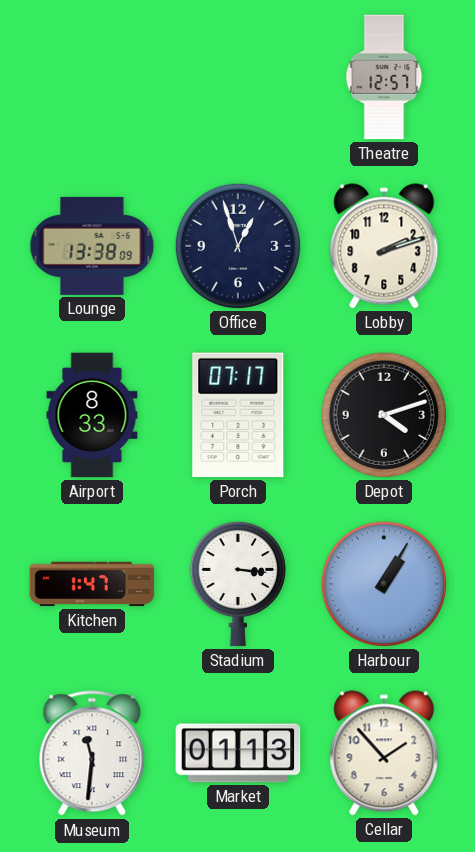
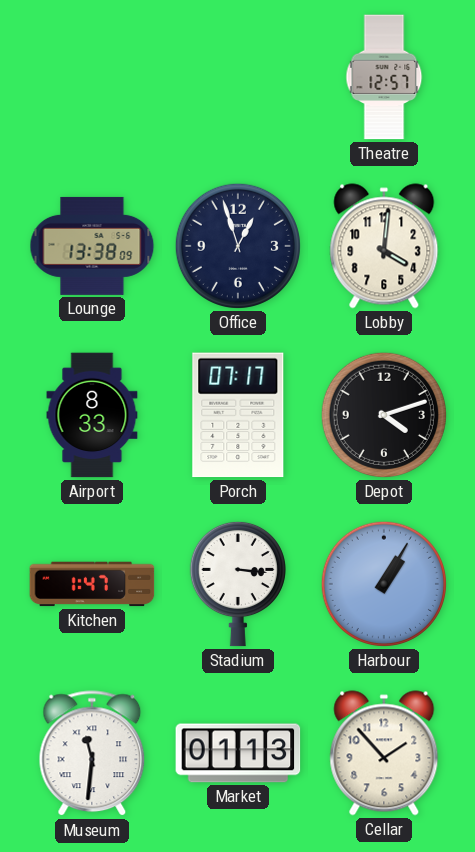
Lobby: 2:12 -> 4:01
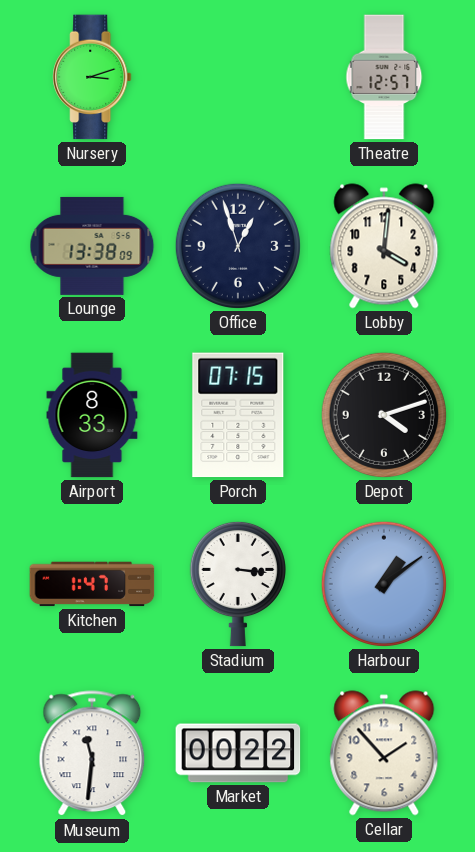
Nursery: none -> 3:12
Porch: 07:17 -> 07:15
Harbour: 1:05 -> 1:09
Market: 01:13 -> 00:22
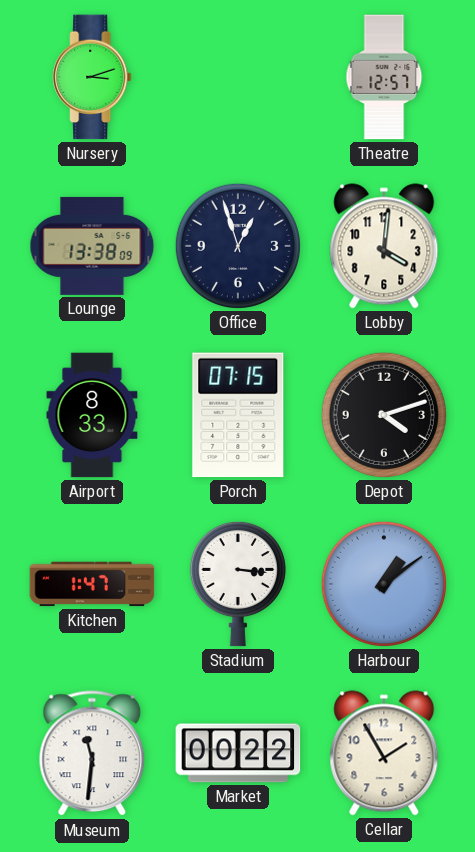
Cellar: 1:53 -> 1:55
